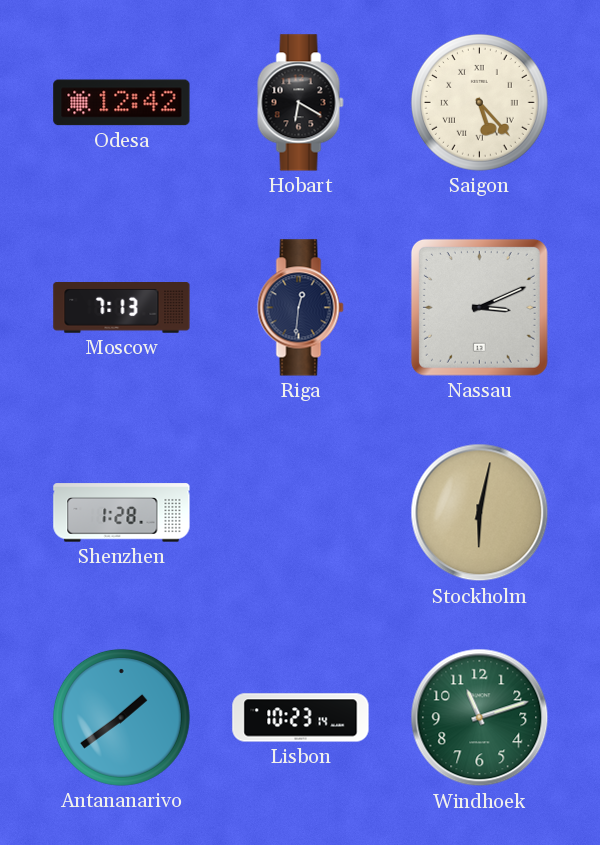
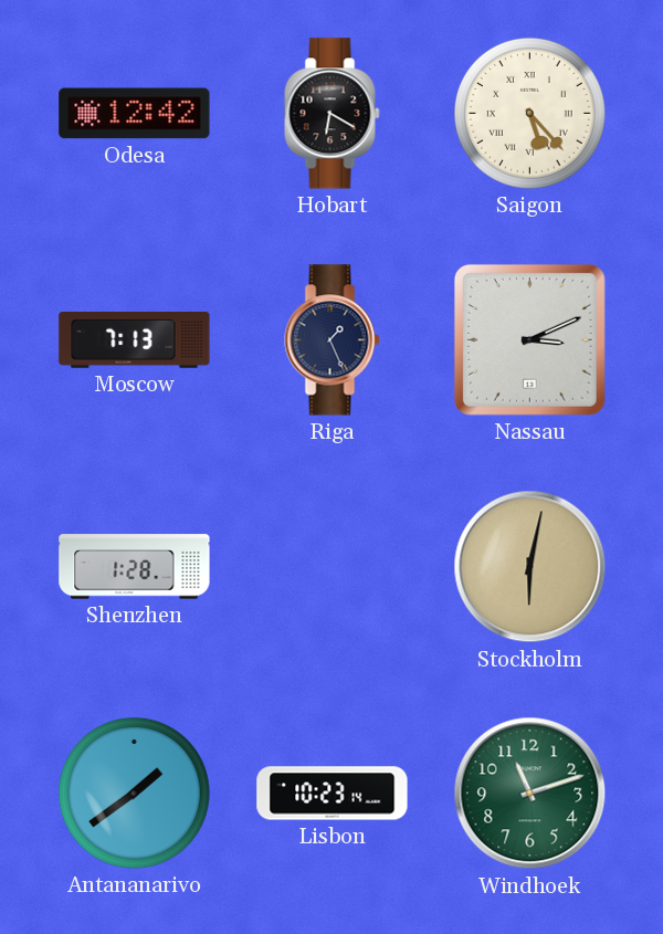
Riga: 12:31 -> 1:26
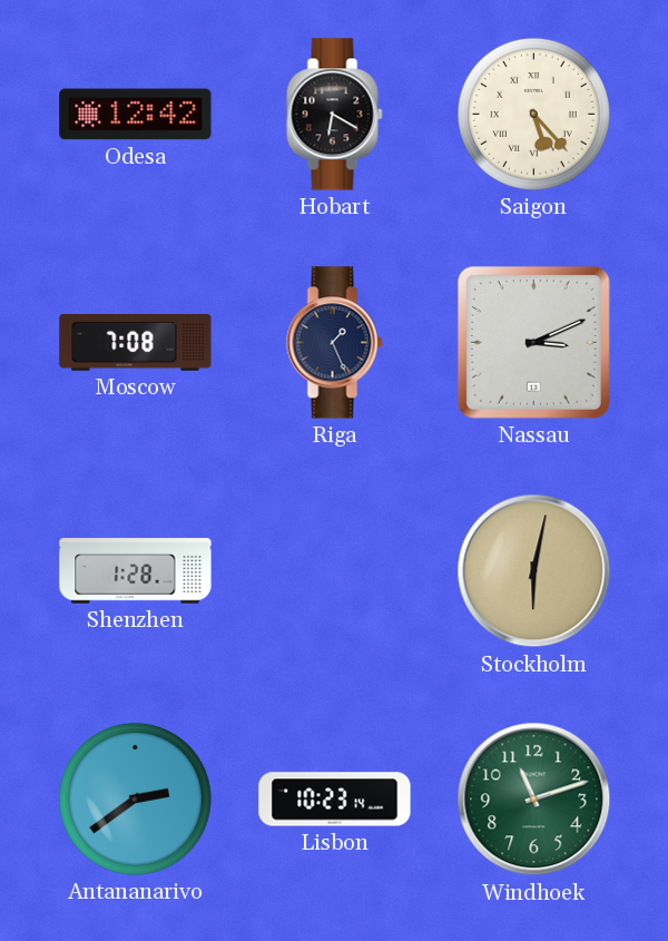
Moscow: 7:13 -> 7:08
Antananarivo: 1:39 -> 2:39
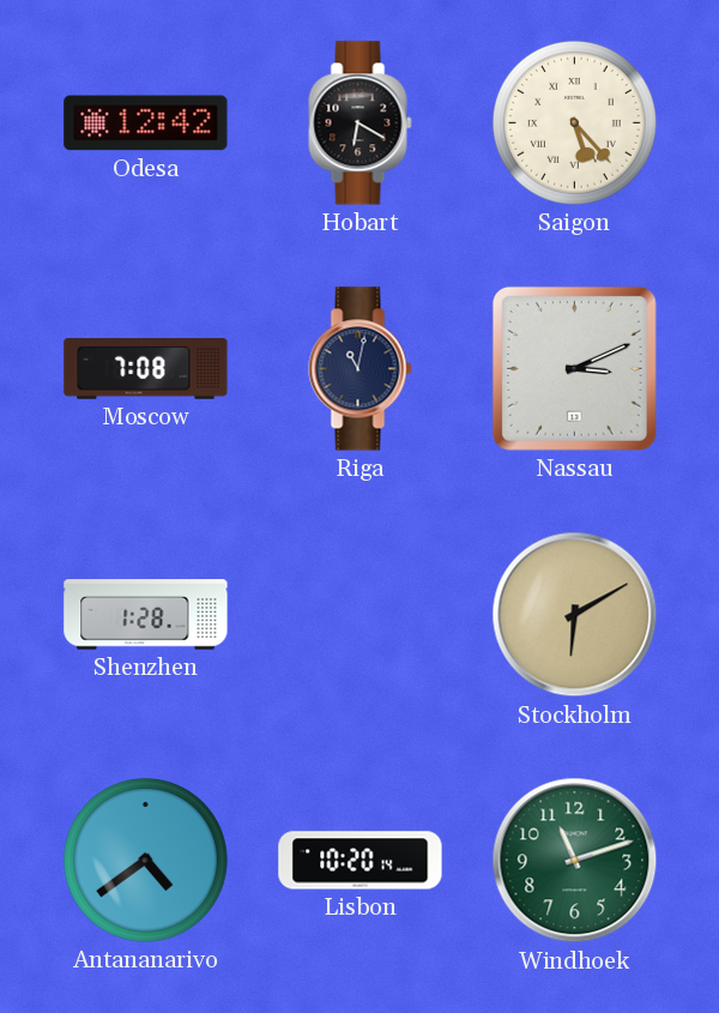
Riga: 1:26 -> 11:02
Stockholm: 6:02 -> 6:10
Antananarivo: 2:39 -> 4:39
Lisbon: 10:23 -> 10:20
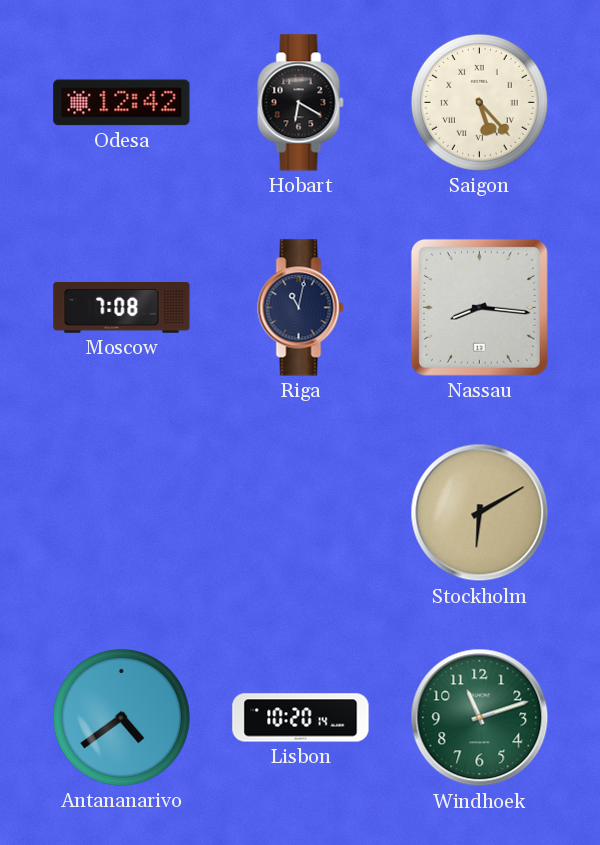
Nassau: 3:11 -> 8:16
Shenzhen: 1:28 -> none
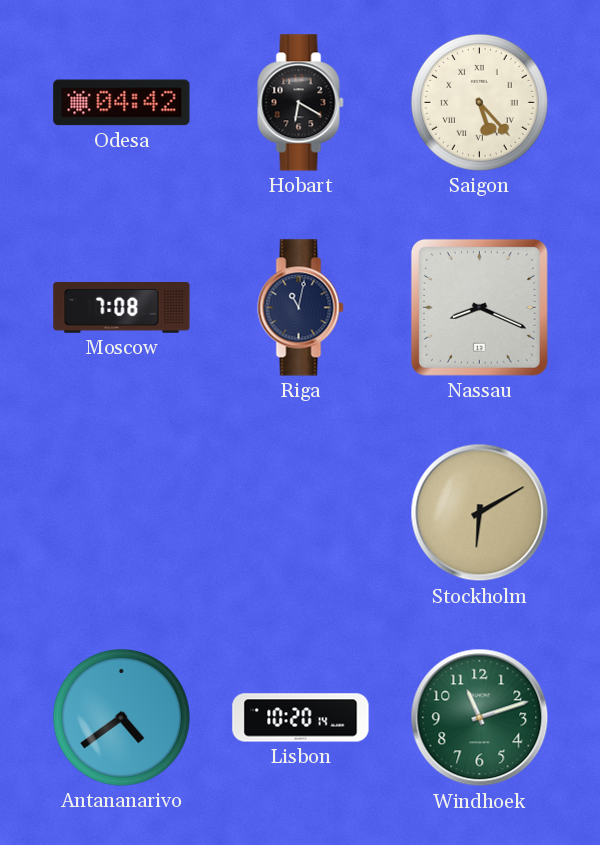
Odesa: 12:42 -> 04:42
Nassau: 8:16 -> 8:19
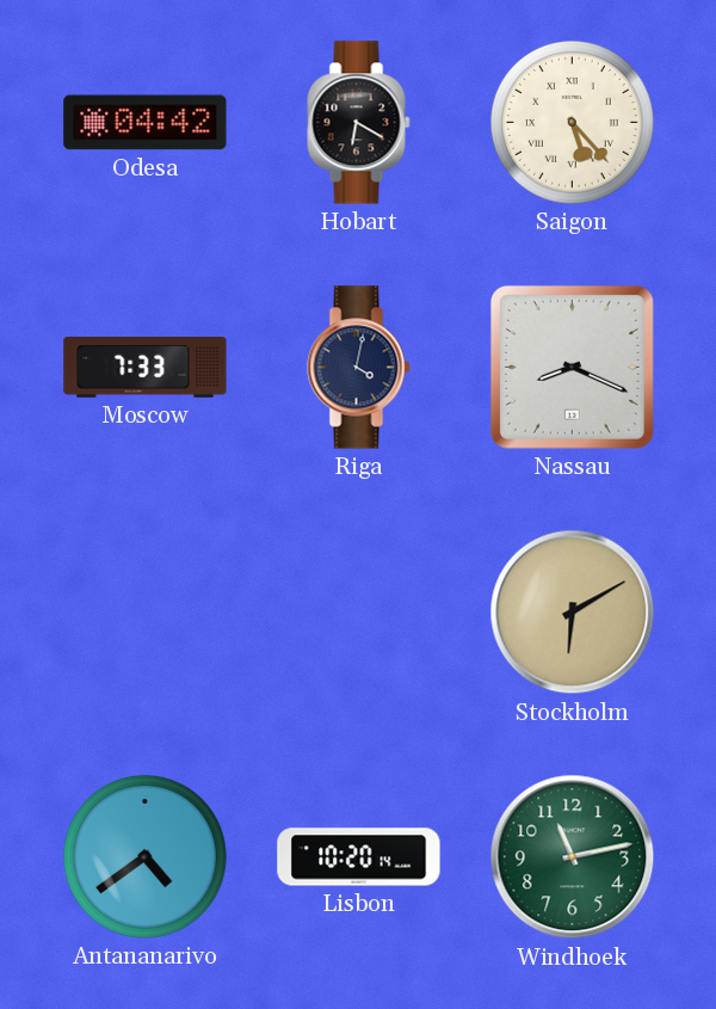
Moscow: 7:08 -> 7:33
Riga: 11:02 -> 4:02
Windhoek: 11:12 -> 11:13
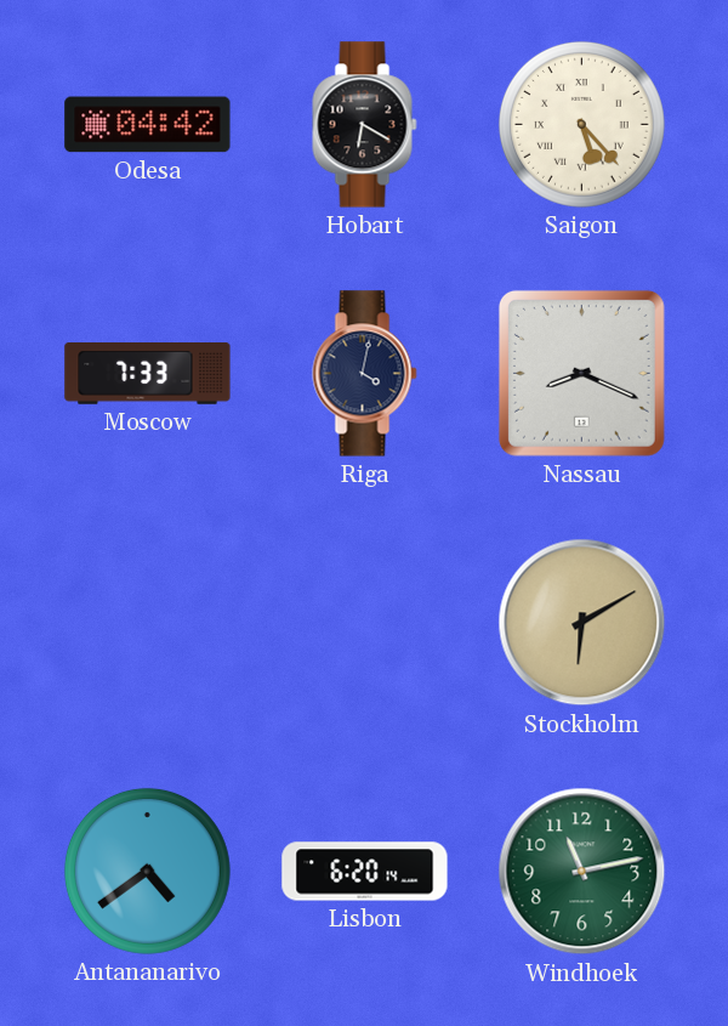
Lisbon: 10:20 -> 6:20
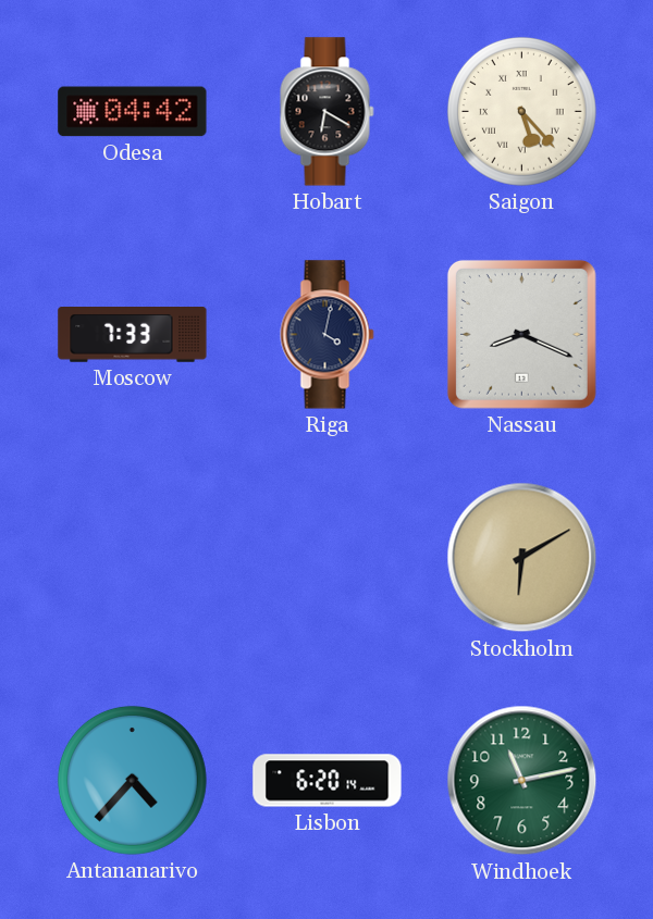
Antananarivo: 4:39 -> 4:37
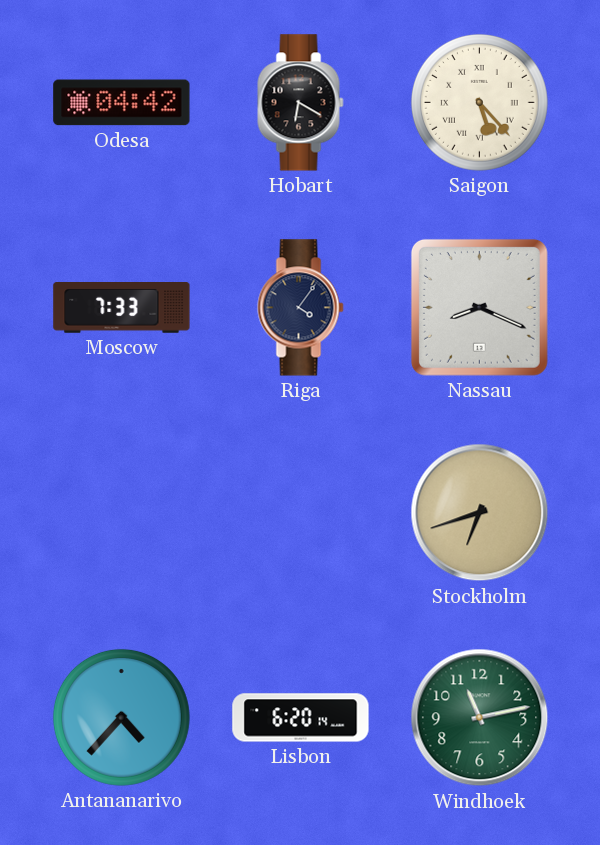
Riga: 4:02 -> 4:06
Stockholm: 6:10 -> 6:42
